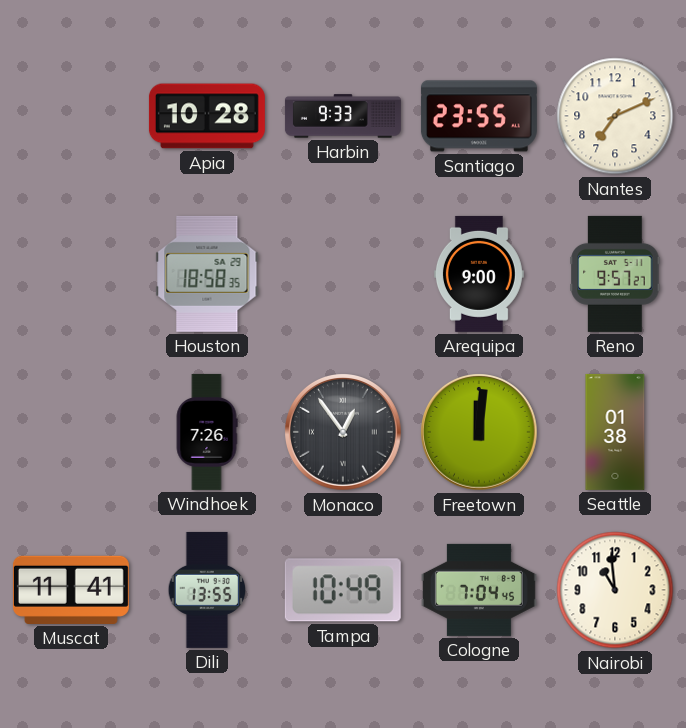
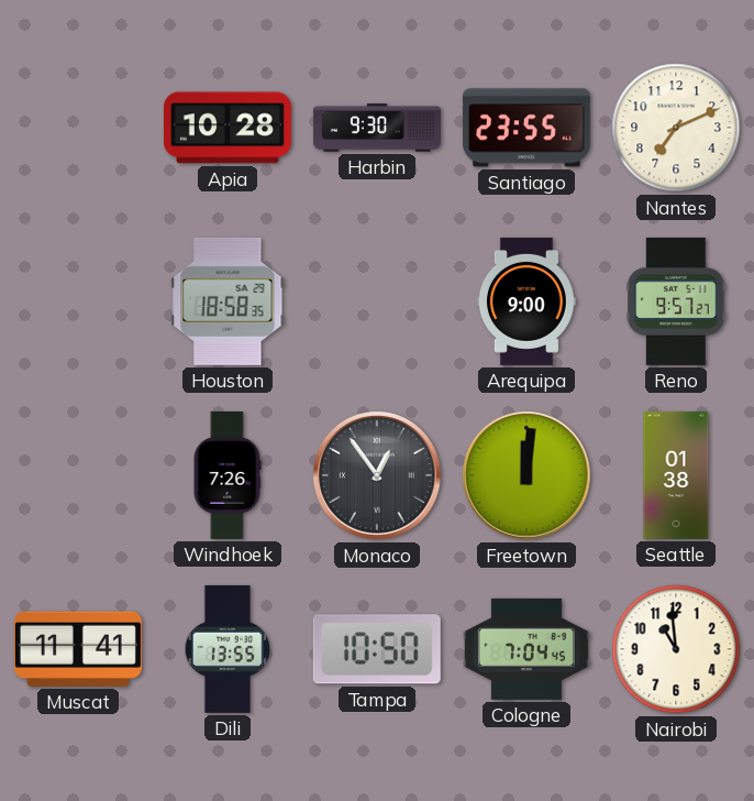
Harbin: 9:33 -> 9:30
Tampa: 10:49 -> 10:50
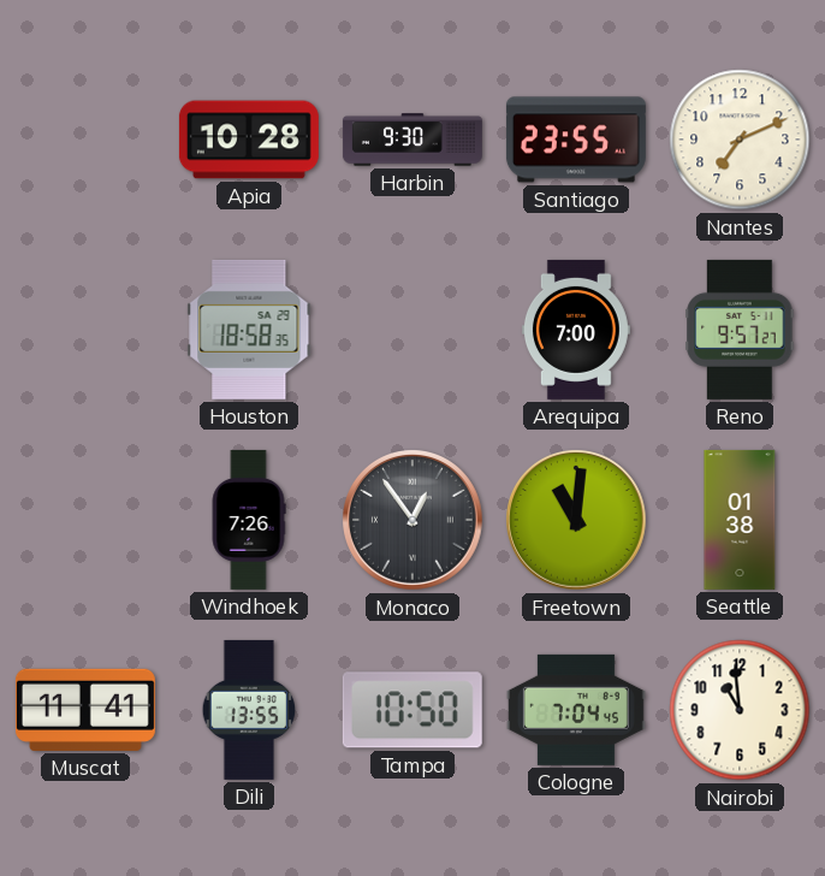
Arequipa: 9:00 -> 7:00
Freetown: 12:01 -> 11:01
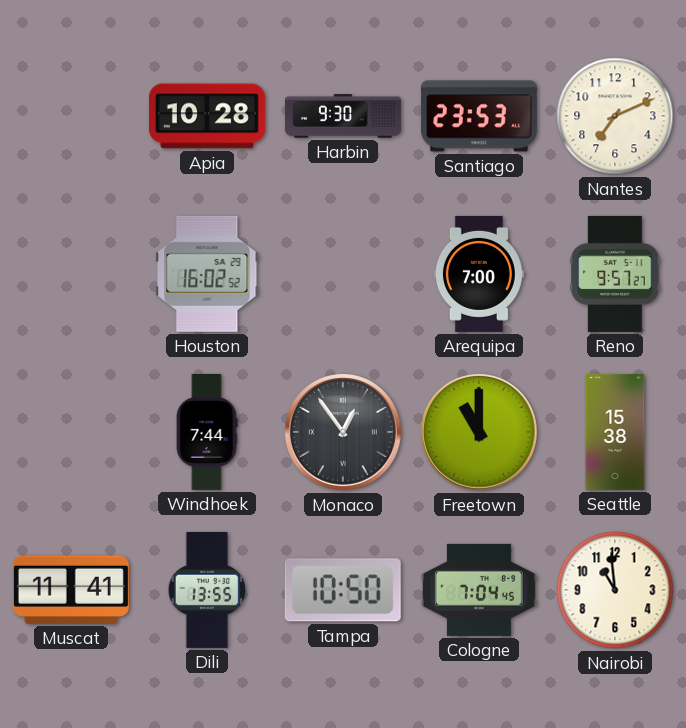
Santiago: 23:55 -> 23:53
Houston: 18:58 -> 16:02
Windhoek: 7:26 -> 7:44
Freetown: 11:01 -> 11:00
Seattle: 01:38 -> 15:38
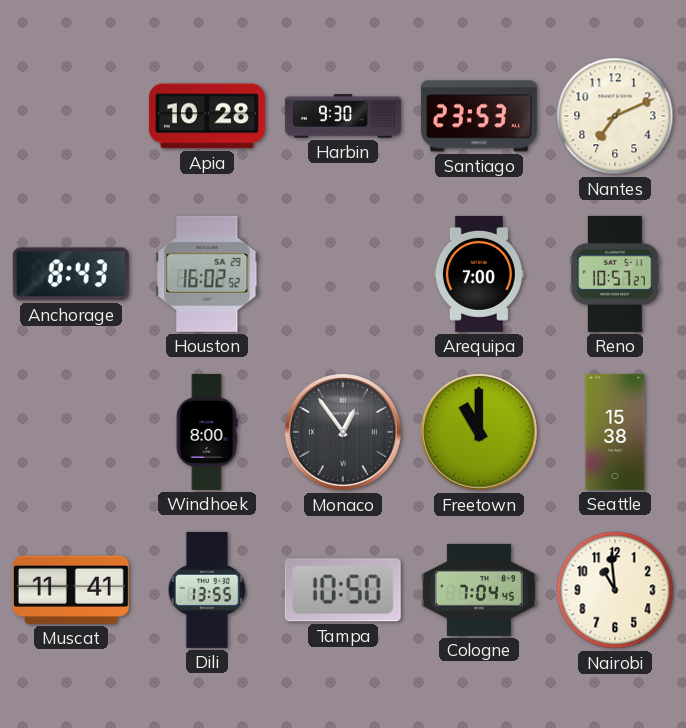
Anchorage: none -> 8:43
Reno: 9:57 -> 10:57
Windhoek: 7:44 -> 8:00
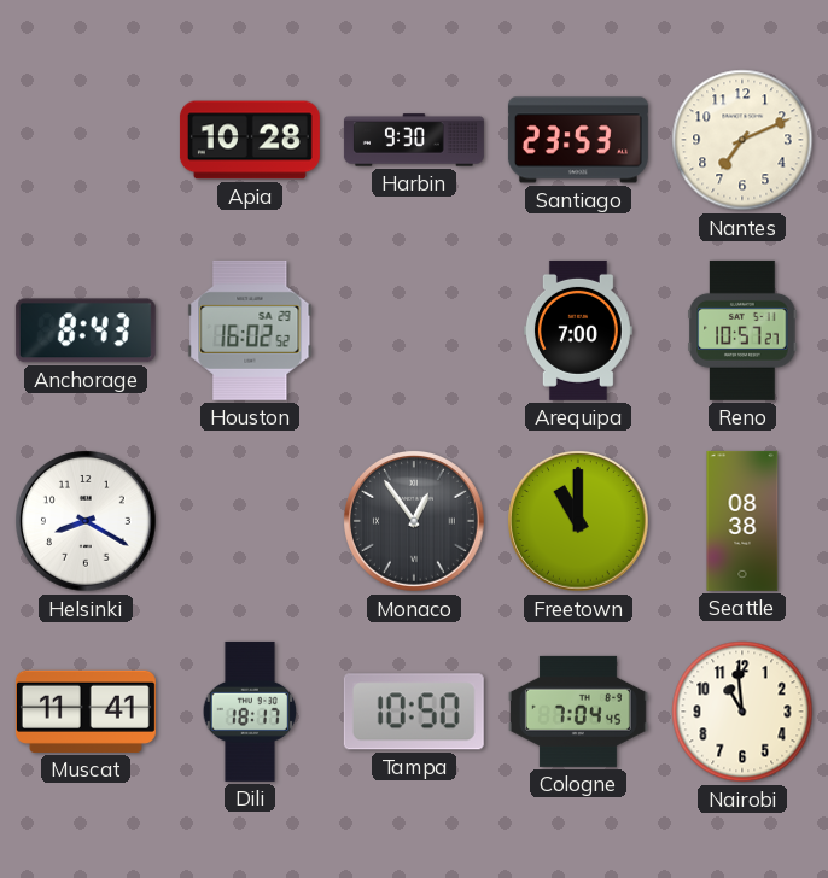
Helsinki: none -> 8:20
Windhoek: 8:00 -> none
Seattle: 15:38 -> 08:38
Dili: 13:55 -> 18:17
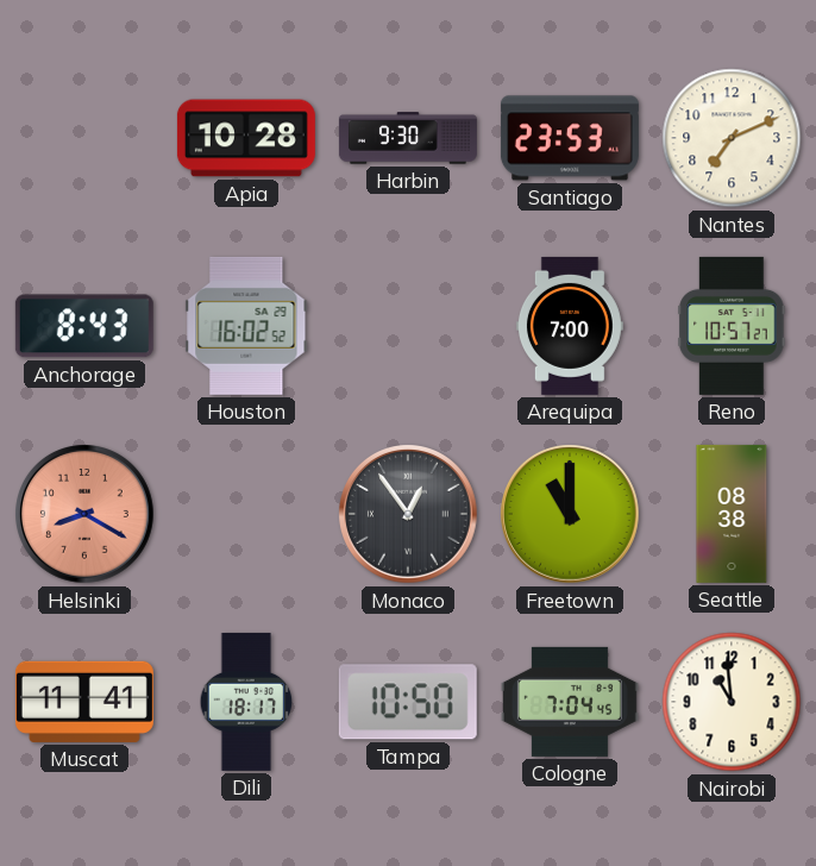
Helsinki dial: white -> salmon
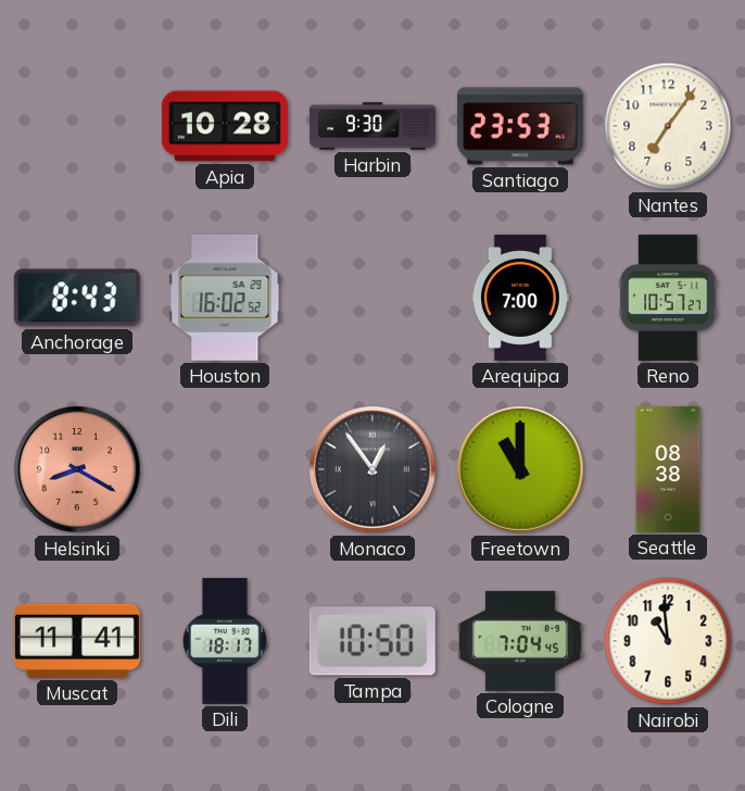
Nantes: 7:11 -> 7:06
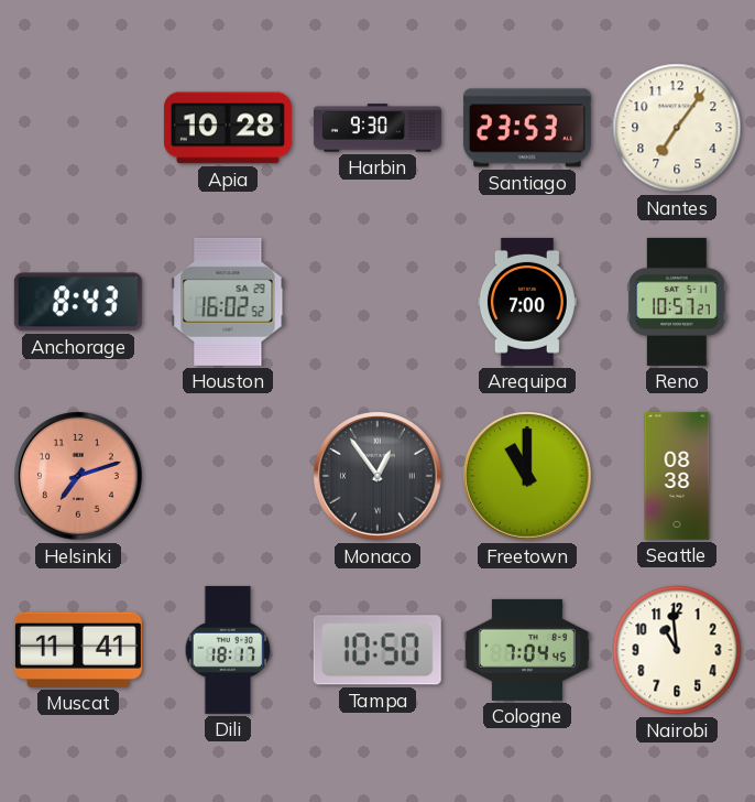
Helsinki: 8:20 -> 7:12
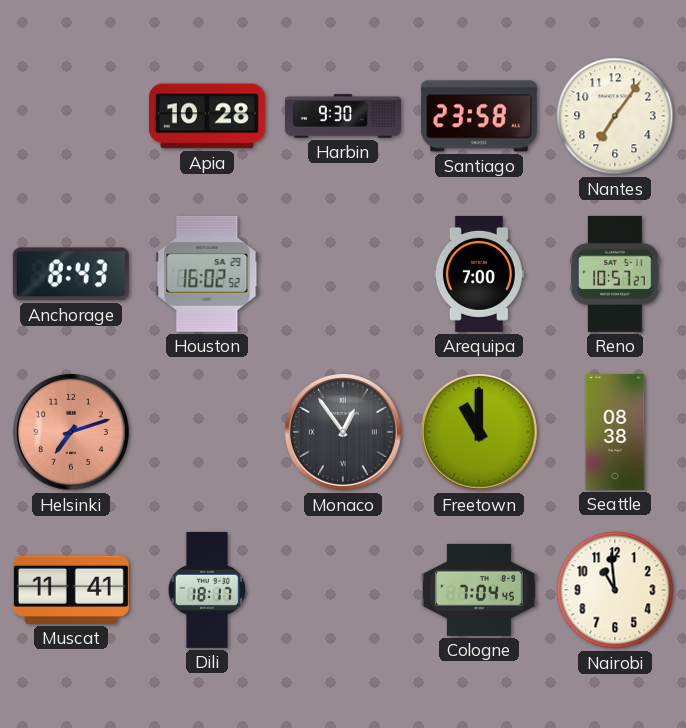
Santiago: 23:53 -> 23:58
Tampa: 10:50 -> none
